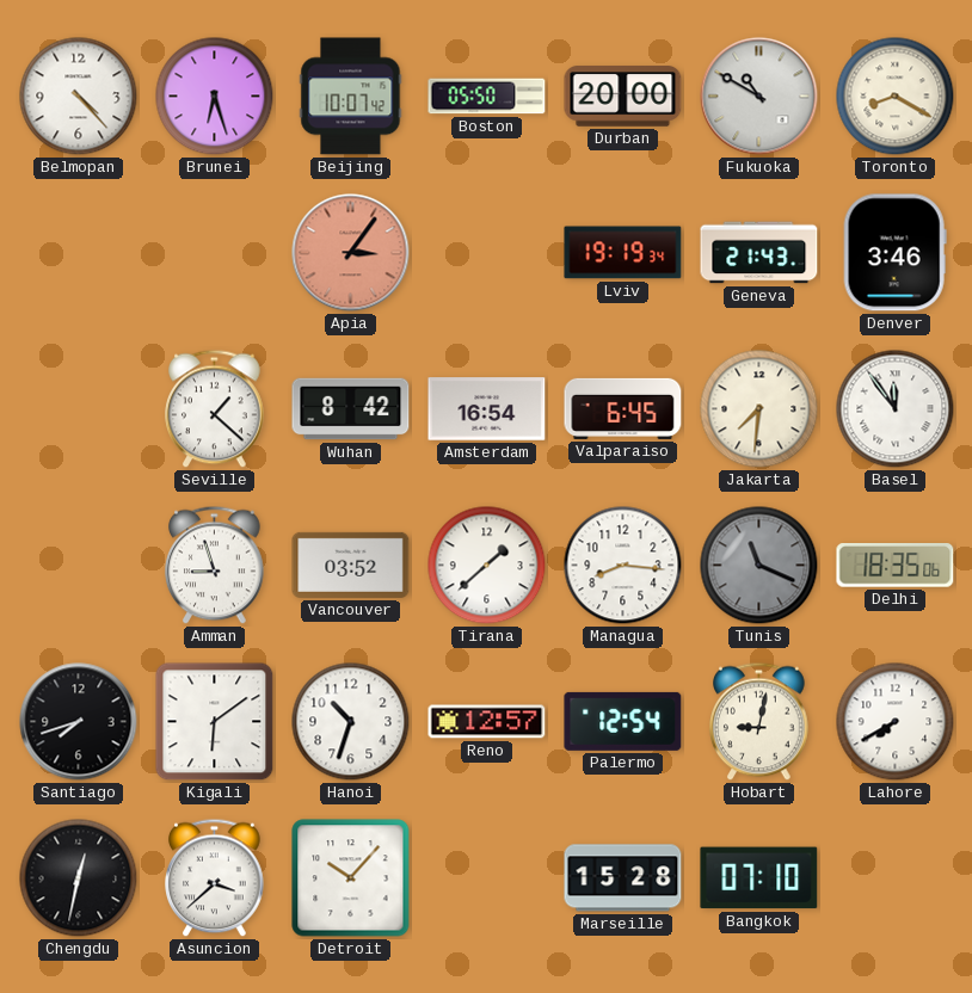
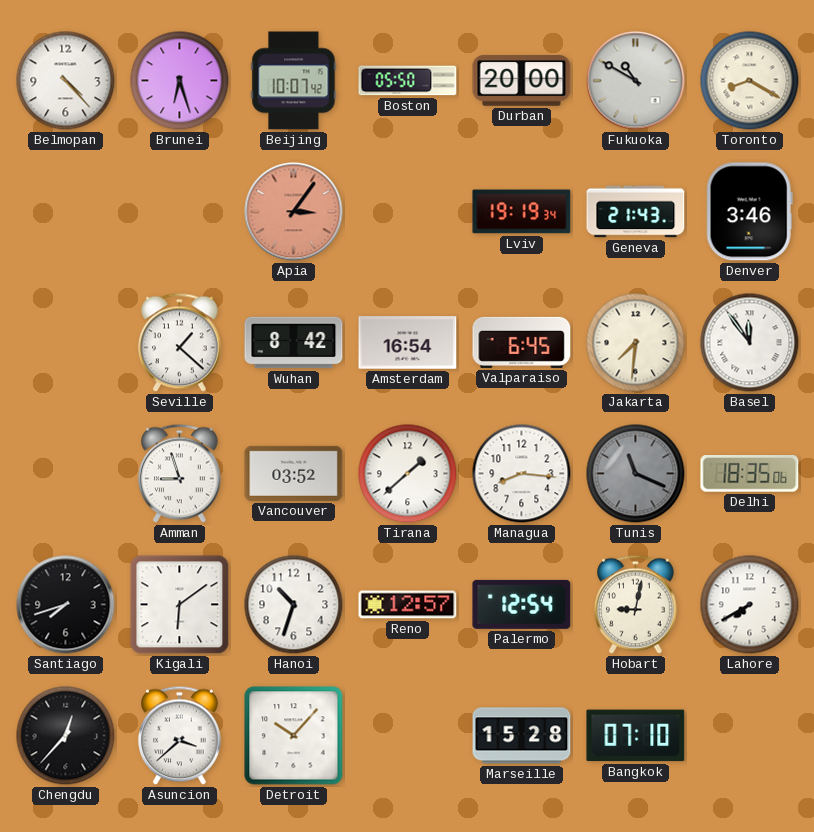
Chengdu: 12:32 -> 12:37
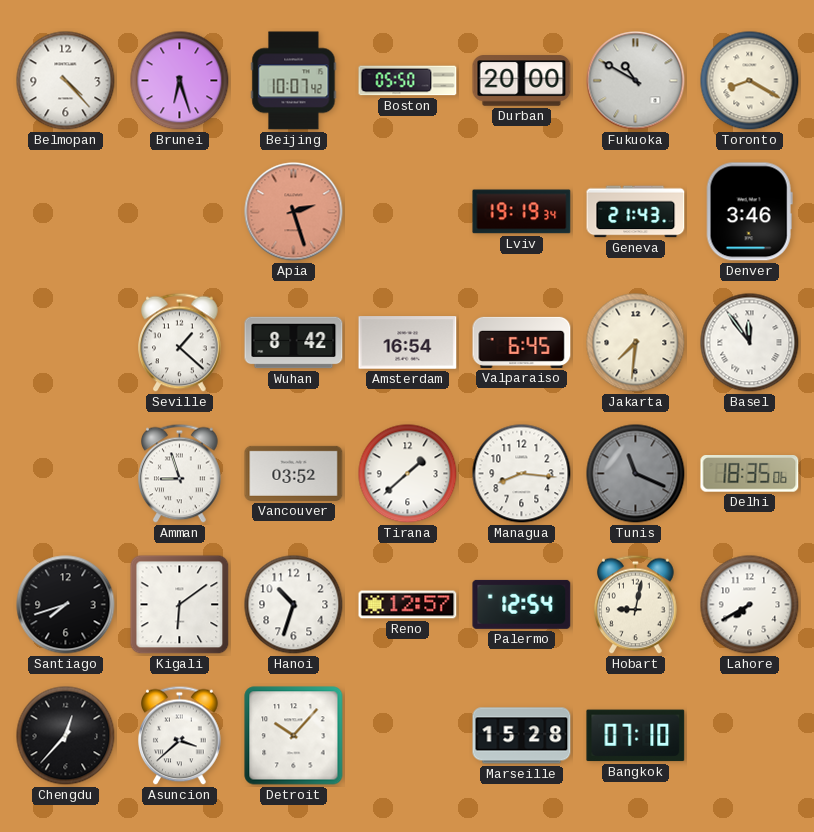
Apia: 3:06 -> 2:27
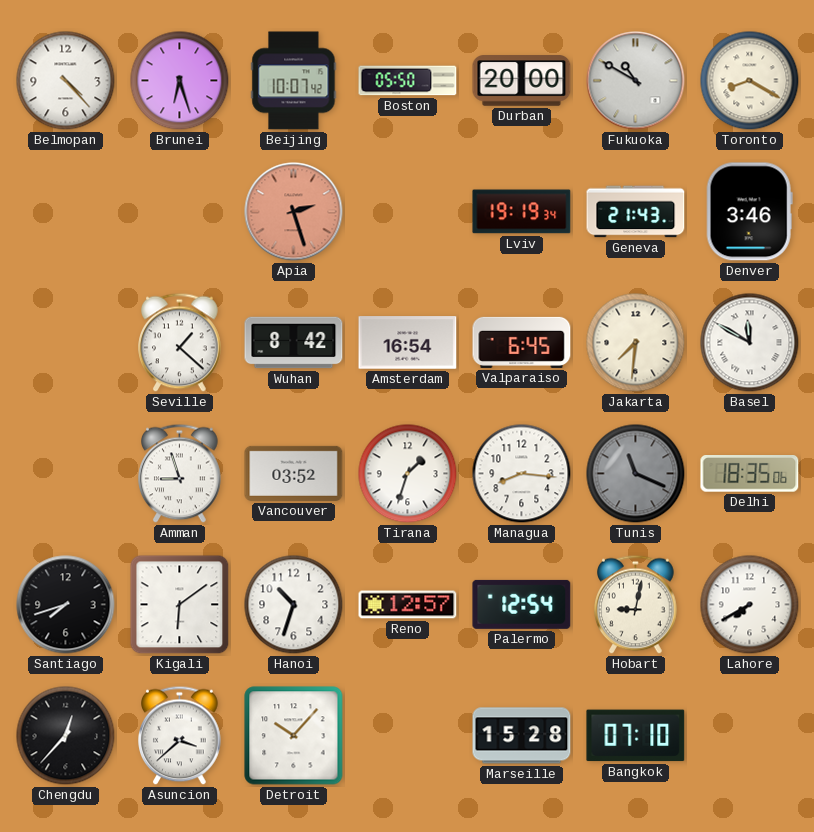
Basel: 11:54 -> 11:50
Tirana: 1:38 -> 1:33
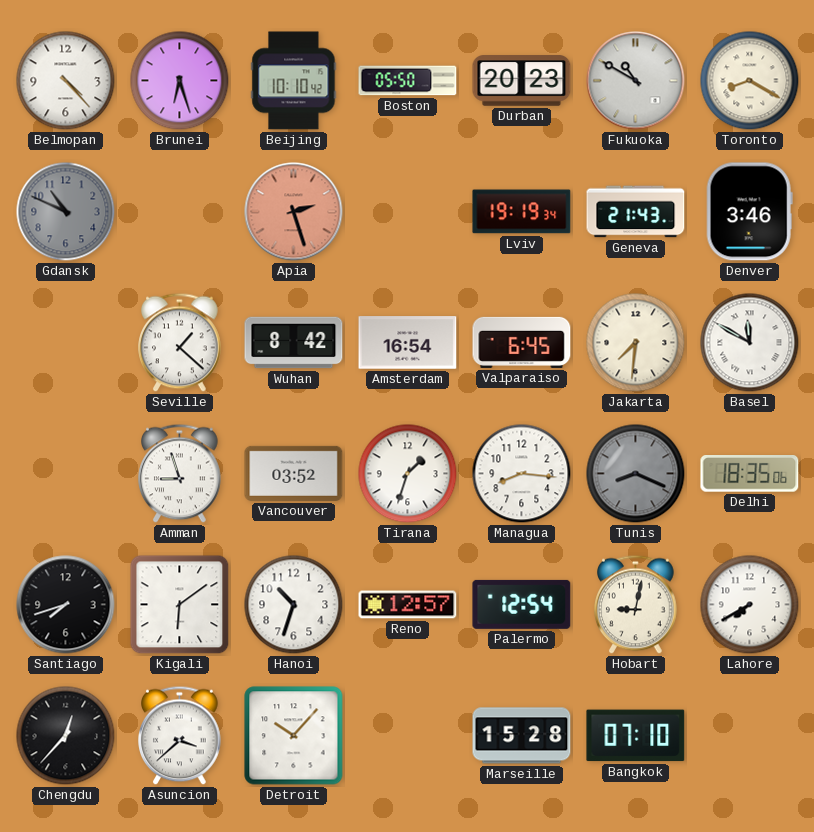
Beijing: 10:07 -> 10:10
Durban: 20:00 -> 20:23
Gdansk: none -> 10:49
Tunis: 11:19 -> 8:19
